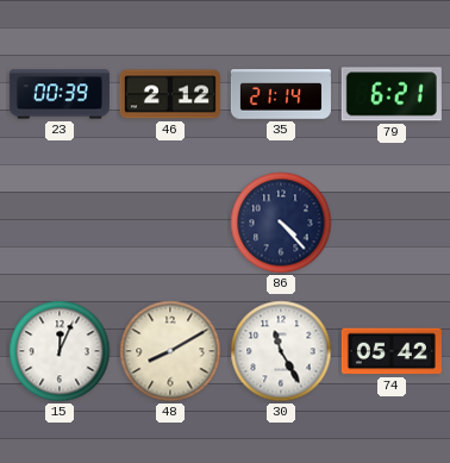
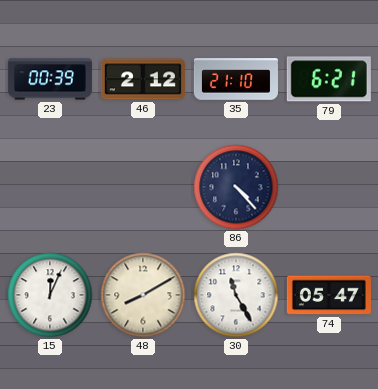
35: 21:14 -> 21:10
74: 05:42 -> 05:47
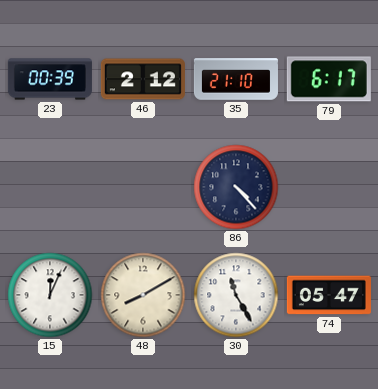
79: 6:21 -> 6:17
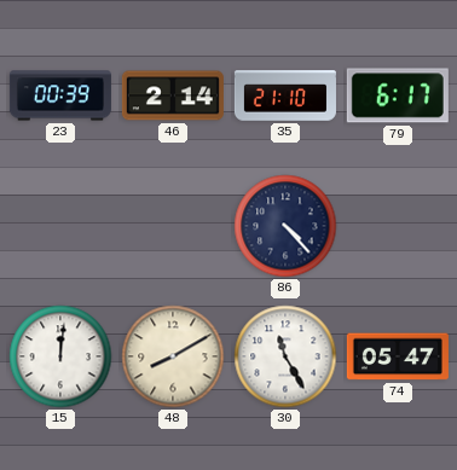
46: 2:12 -> 2:14
15: 12:04 -> 12:01
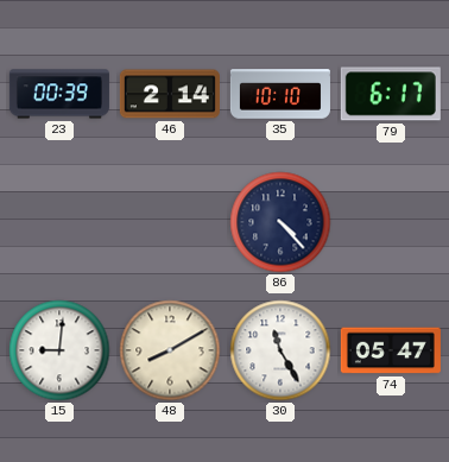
35: 21:10 -> 10:10
15: 12:01 -> 9:01
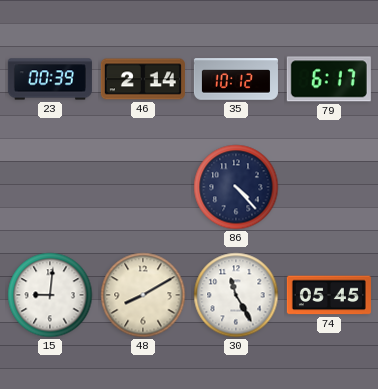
35: 10:10 -> 10:12
74: 05:47 -> 05:45
